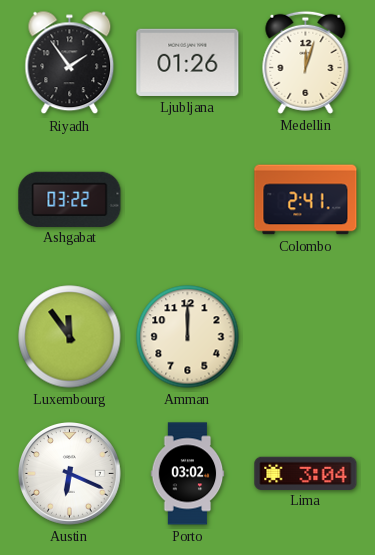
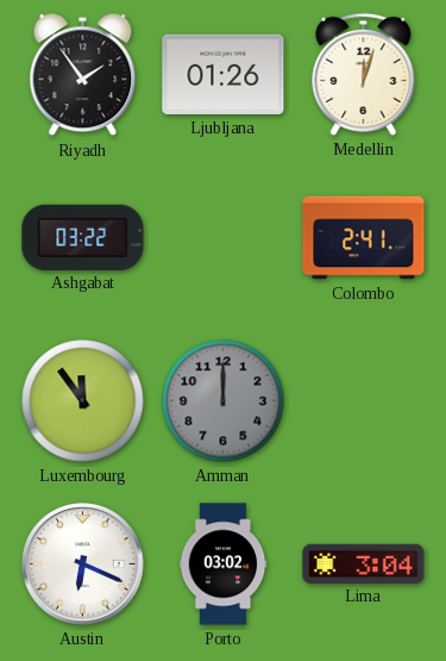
Amman dial: cream -> grey
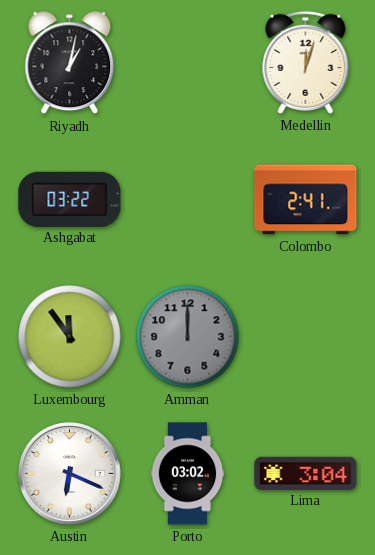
Riyadh: 1:54 -> 1:02
Ljubljana: 01:26 -> none
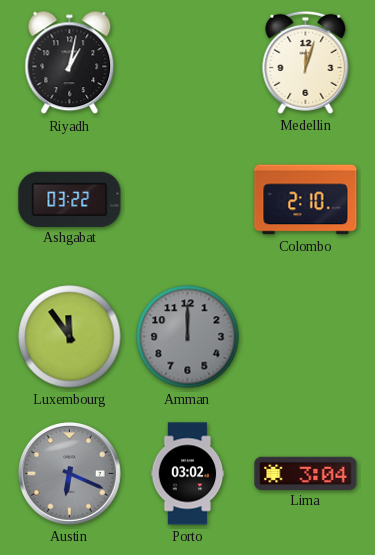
Colombo: 2:41 -> 2:10
Austin dial: white -> grey
